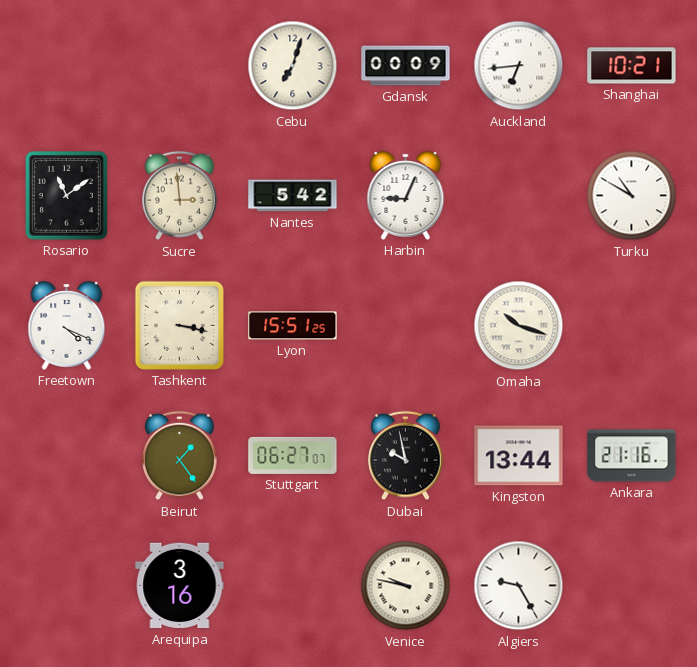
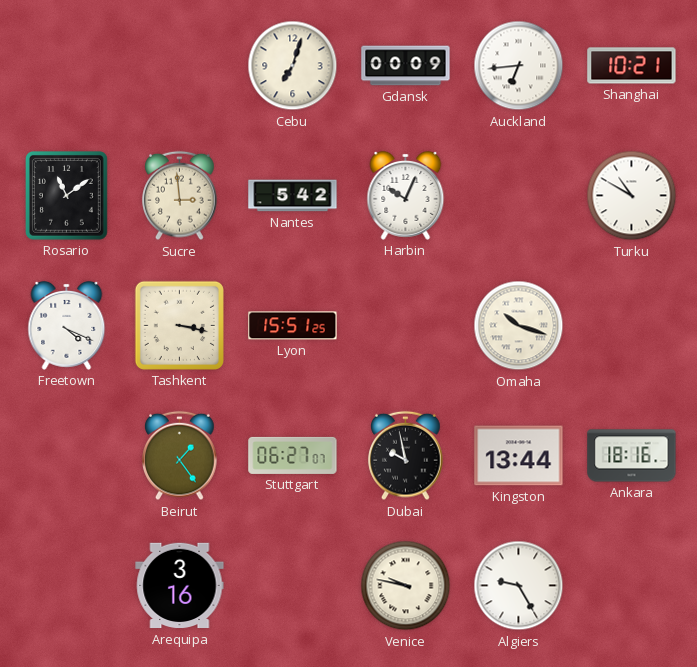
Harbin: 9:04 -> 10:04
Ankara: 21:16 -> 18:16
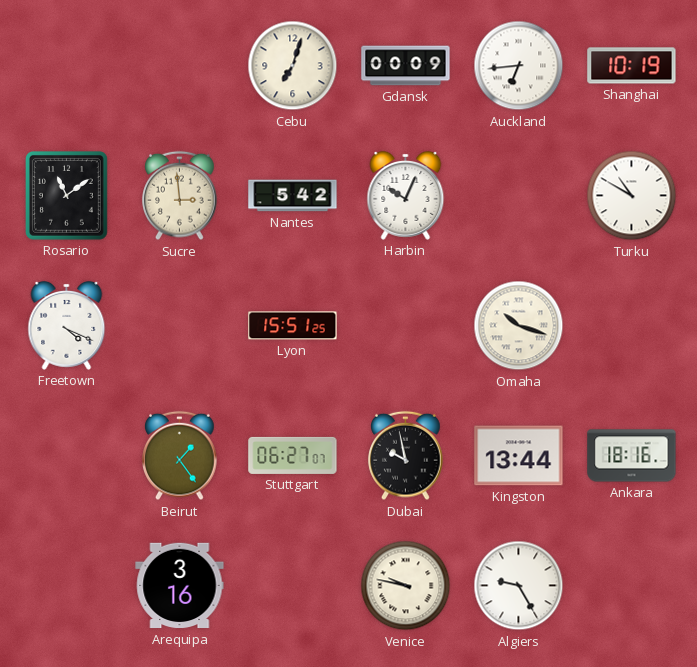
Shanghai: 10:21 -> 10:19
Tashkent: 3:17 -> none
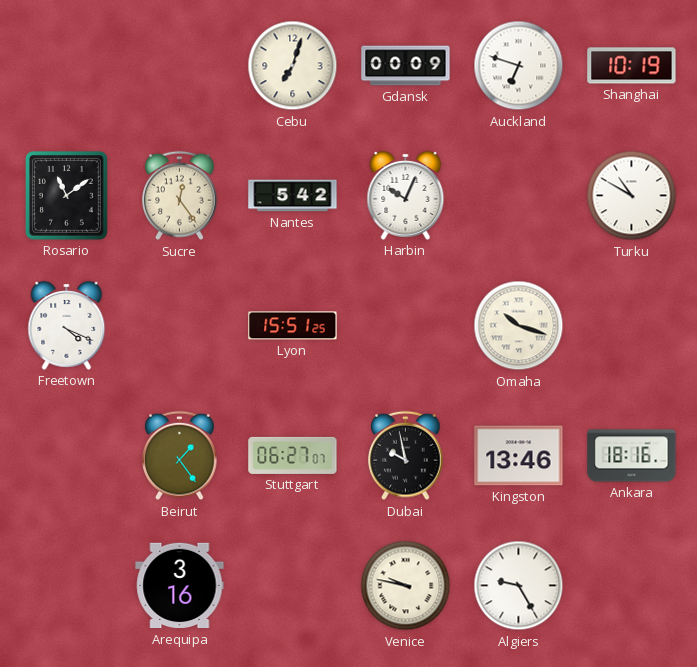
Auckland: 6:44 -> 6:48
Sucre: 2:59 -> 12:24
Kingston: 13:44 -> 13:46
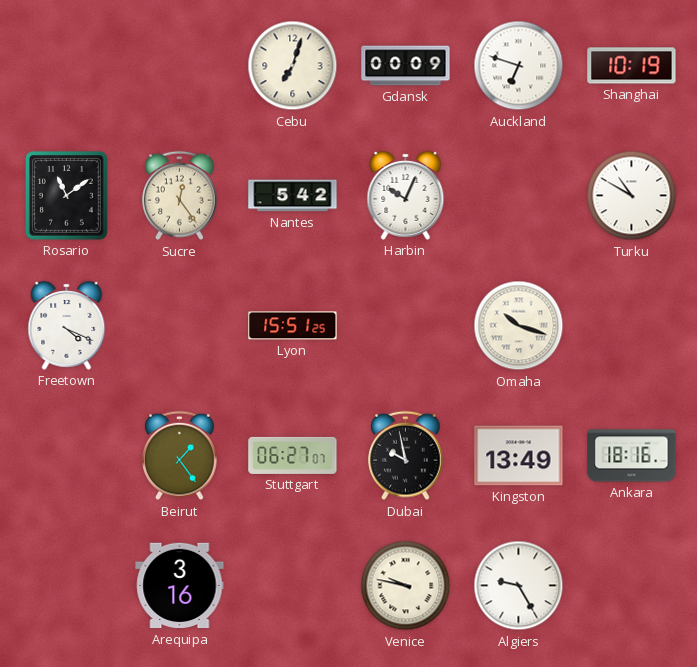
Kingston: 13:46 -> 13:49
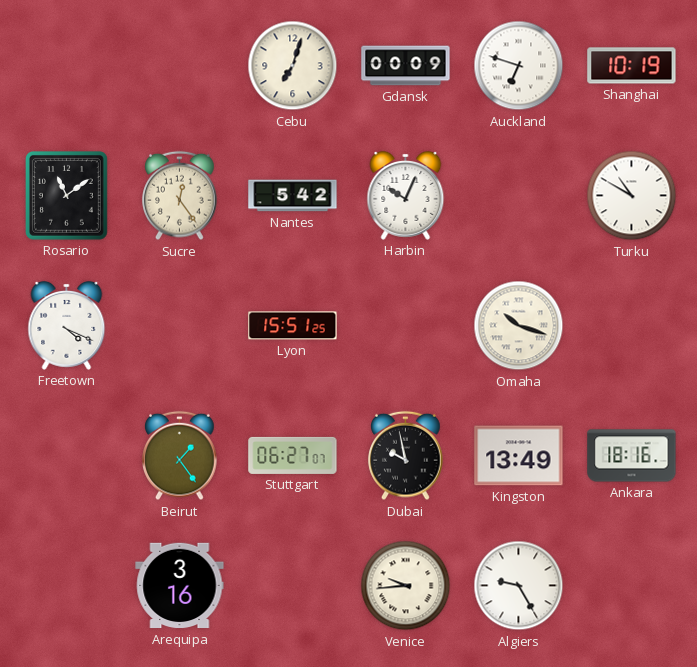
Venice: 9:47 -> 9:44
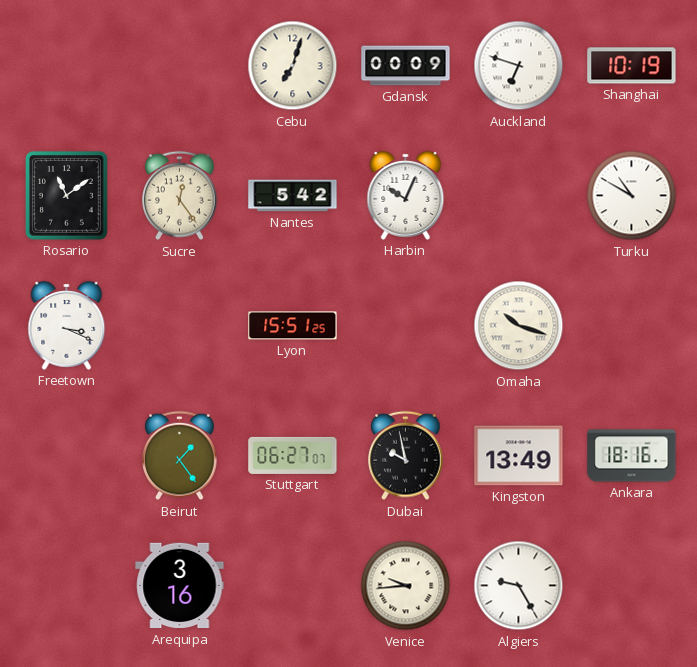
Freetown: 4:19 -> 3:19
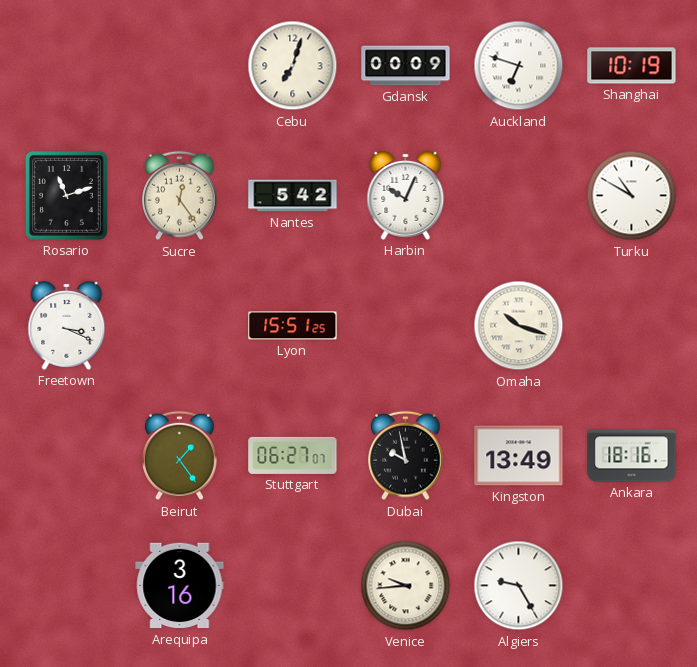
Rosario: 11:09 -> 11:12
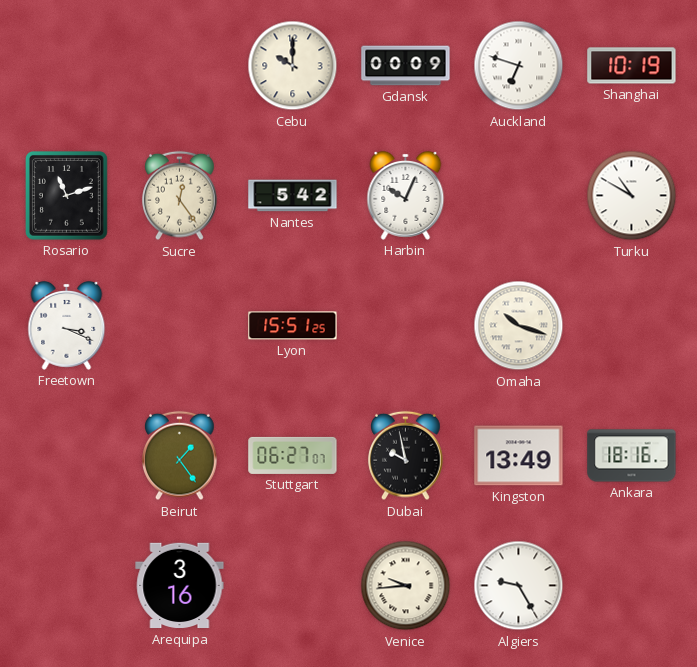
Cebu: 7:03 -> 10:00
